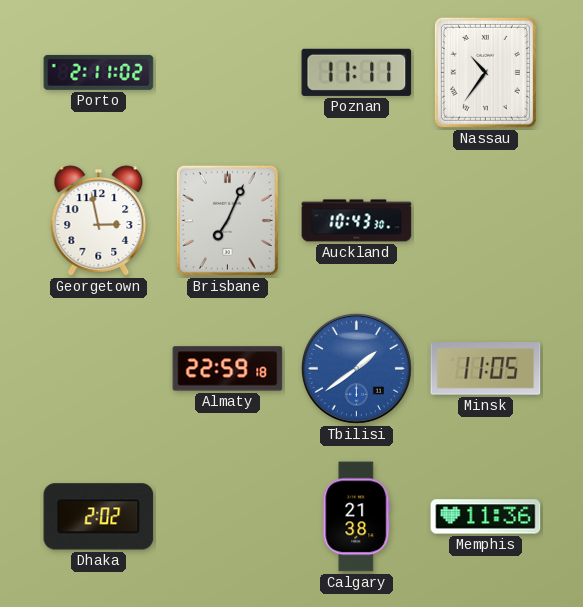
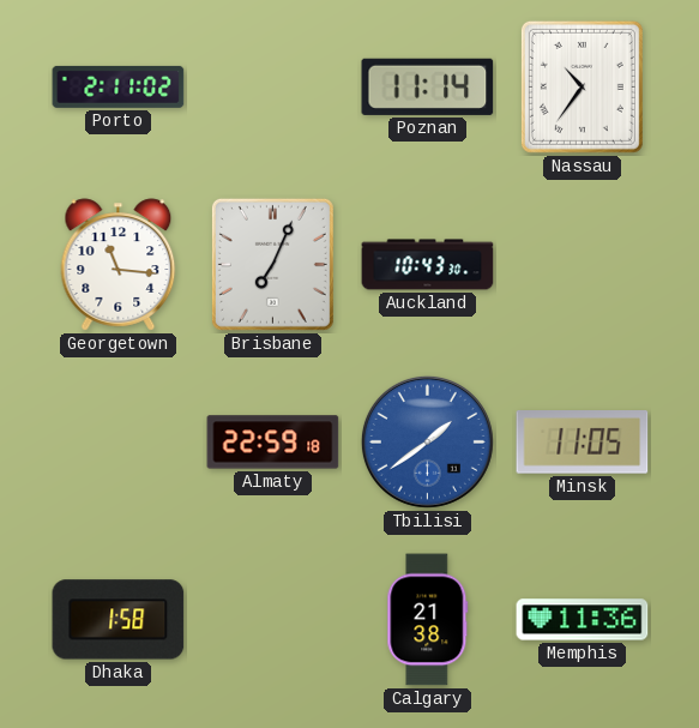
Poznan: 11:11 -> 11:14
Georgetown: 2:58 -> 11:16
Dhaka: 2:02 -> 1:58
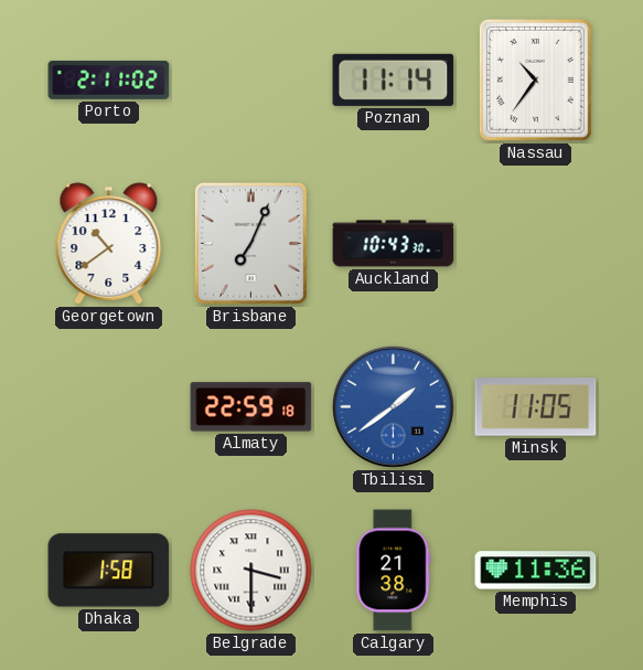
Georgetown: 11:16 -> 10:39
Belgrade: none -> 3:30
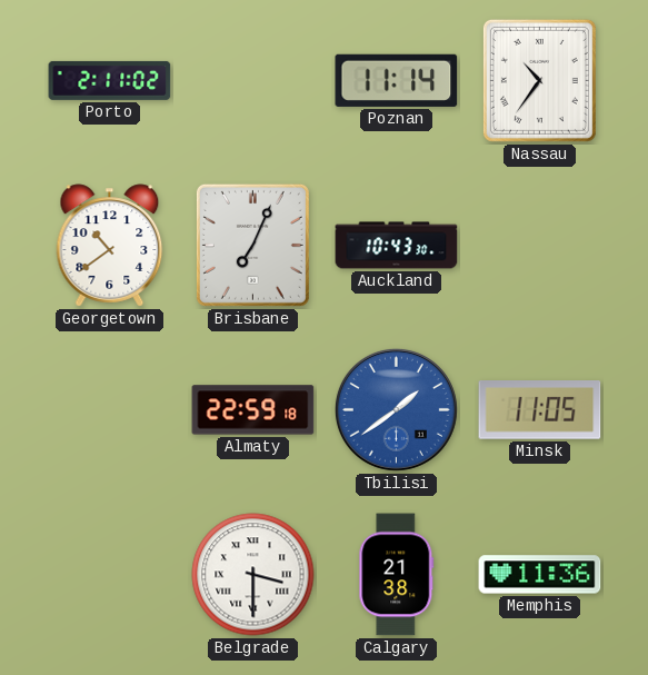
Dhaka: 1:58 -> none
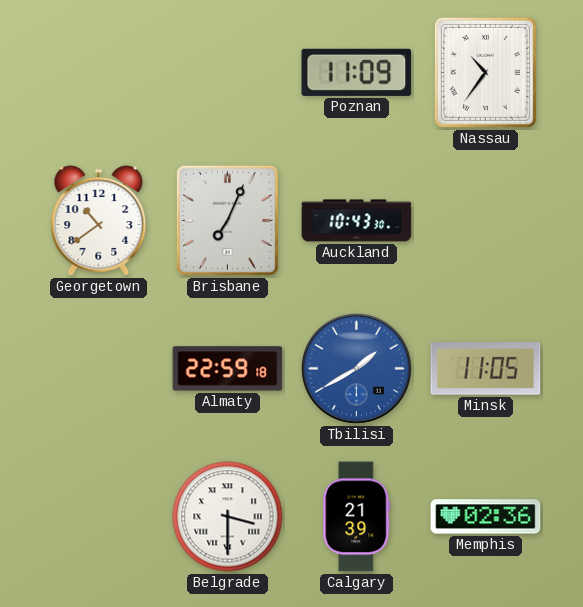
Porto: 2:11 -> none
Poznan: 11:14 -> 11:09
Tbilisi: 1:39 -> 1:40
Calgary: 21:38 -> 21:39
Memphis: 11:36 -> 02:36
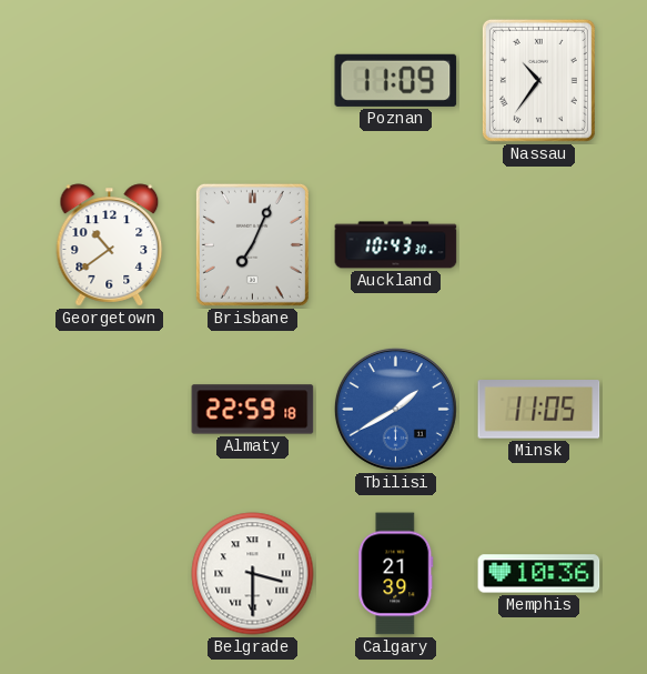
Memphis: 02:36 -> 10:36
